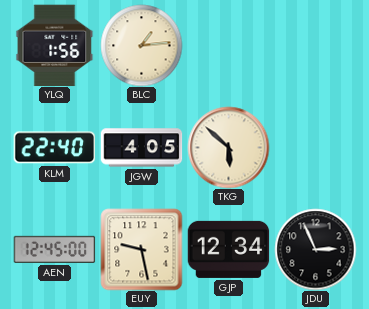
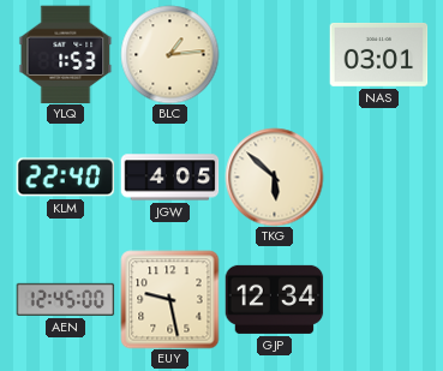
YLQ: 1:56 -> 1:53
NAS: none -> 03:01
JDU: 2:56 -> none
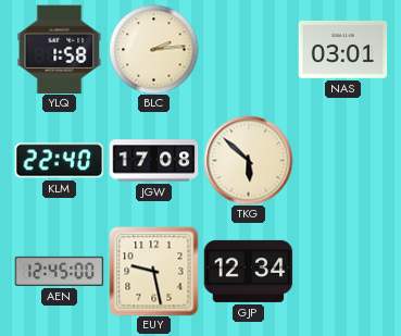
YLQ: 1:53 -> 1:58
BLC: 1:14 -> 2:14
JGW: 4:05 -> 17:08
